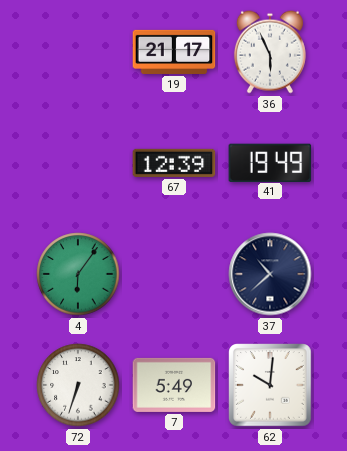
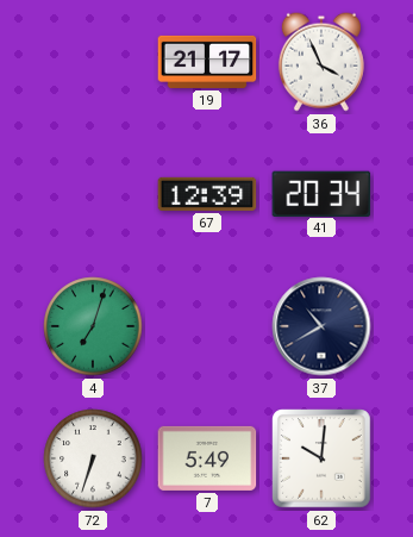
36: 5:56 -> 3:56
41: 19:49 -> 20:34
4: 6:06 -> 7:03
37: 10:38 -> 10:40
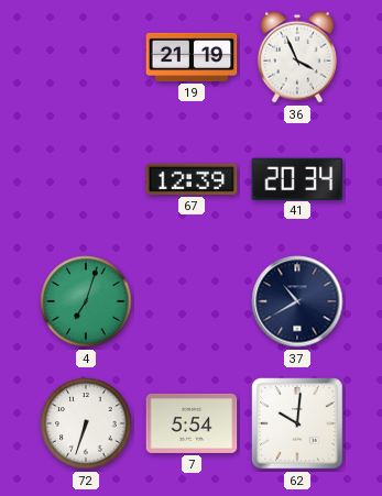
19: 21:17 -> 21:19
7: 5:49 -> 5:54
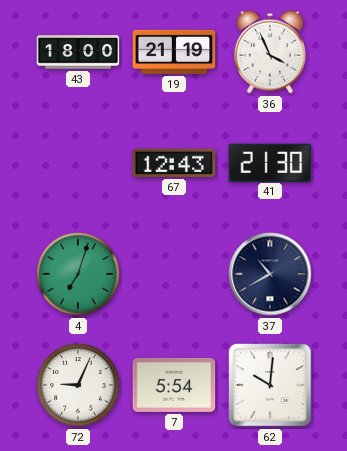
43: none -> 18:00
67: 12:39 -> 12:43
41: 20:34 -> 21:30
72: 6:33 -> 9:04
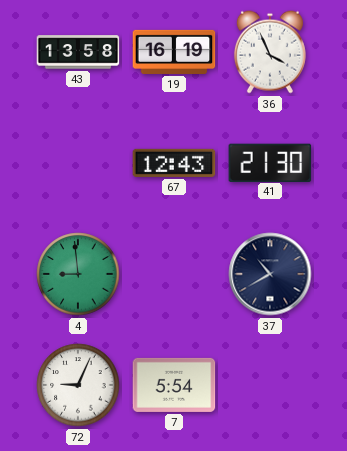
43: 18:00 -> 13:58
19: 21:19 -> 16:19
4: 7:03 -> 8:59
62: 10:01 -> none
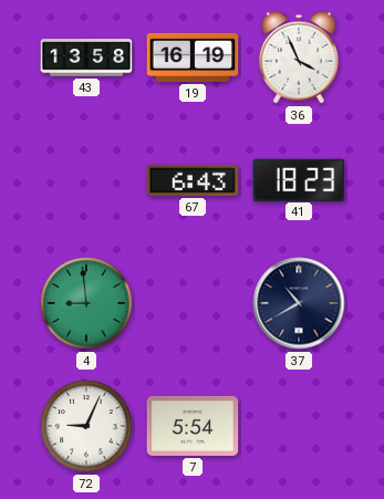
67: 12:43 -> 6:43
41: 21:30 -> 18:23
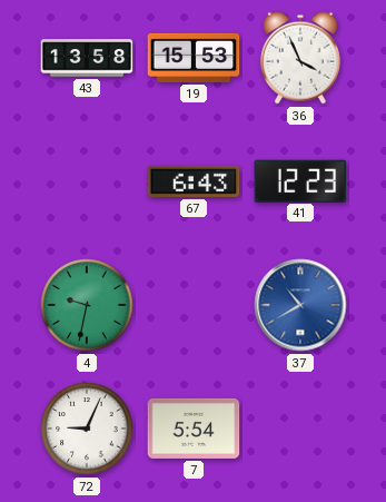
19: 16:19 -> 15:53
41: 18:23 -> 12:23
4: 8:59 -> 9:32
37 dial: navy -> blue
